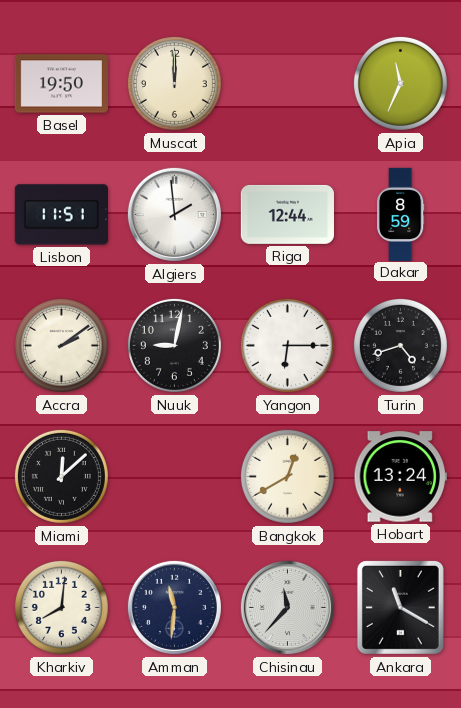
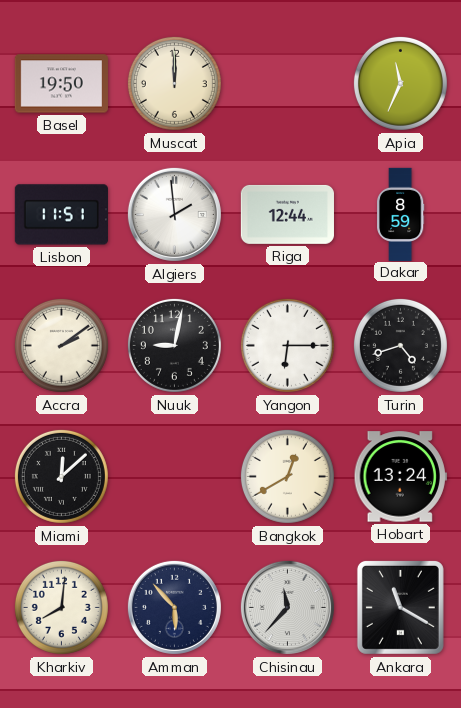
Amman: 11:31 -> 5:53
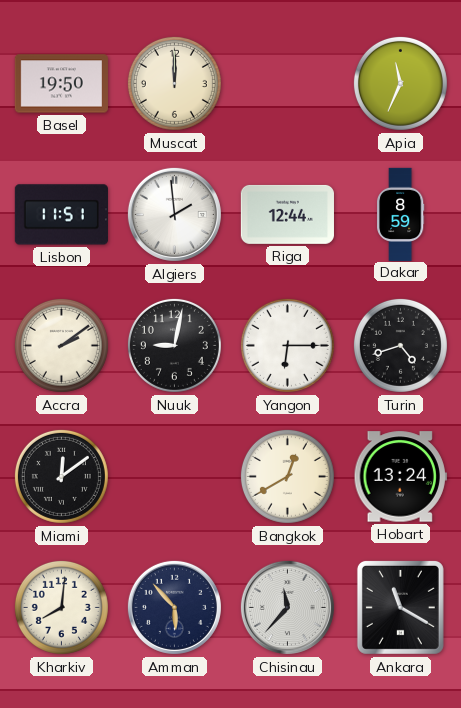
Miami: 12:08 -> 12:09
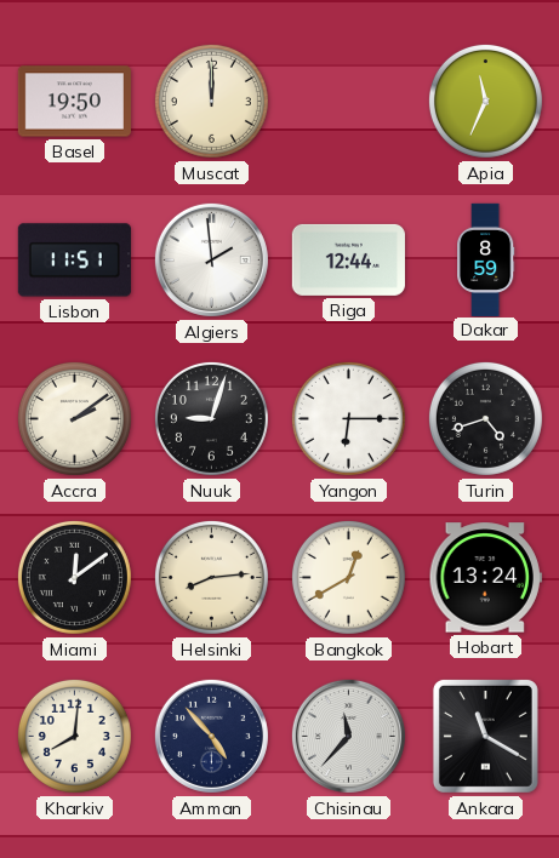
Nuuk: 9:02 -> 9:03
Helsinki: none -> 8:14
Amman: 5:53 -> 4:53
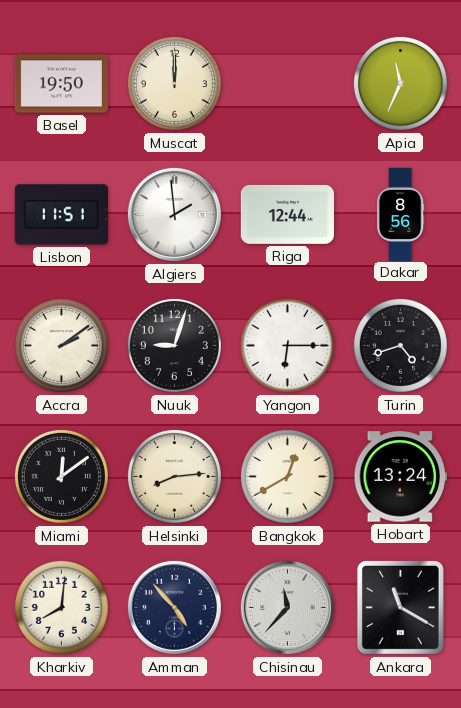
Dakar: 8:59 -> 8:56
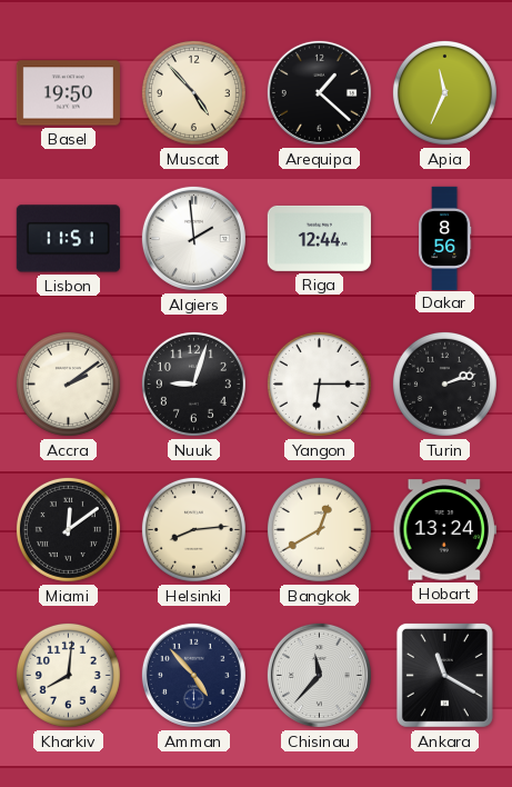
Muscat: 12:00 -> 4:53
Arequipa: none -> 1:22
Turin: 4:42 -> 2:12
